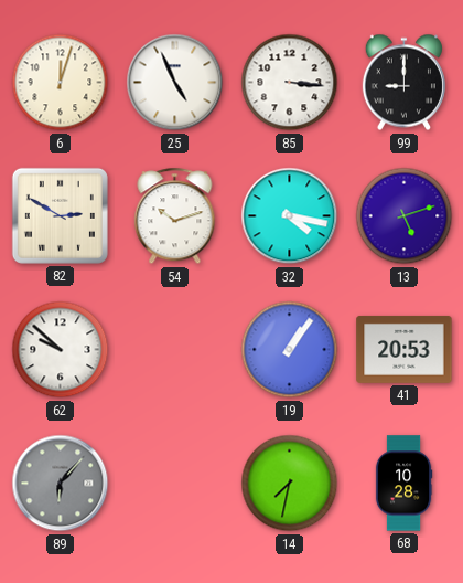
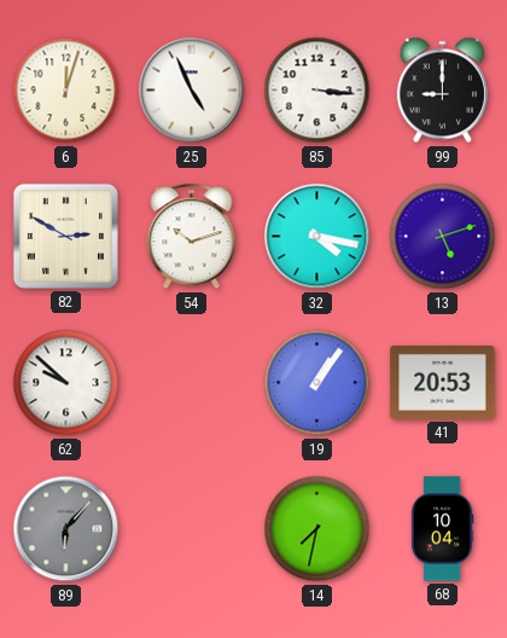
68: 10:28 -> 10:04
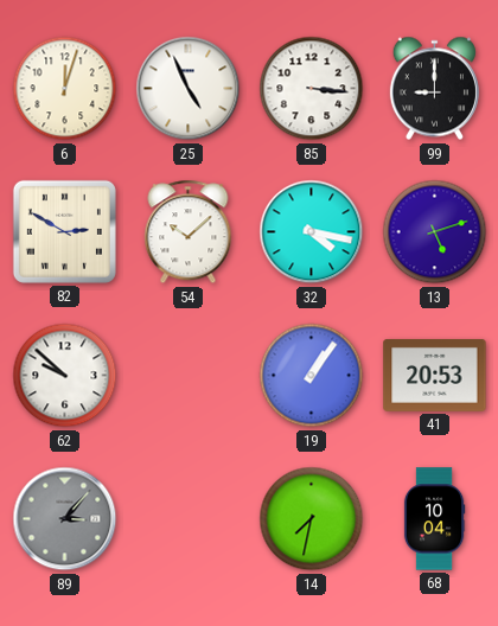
54: 10:12 -> 10:08
89: 6:07 -> 3:07
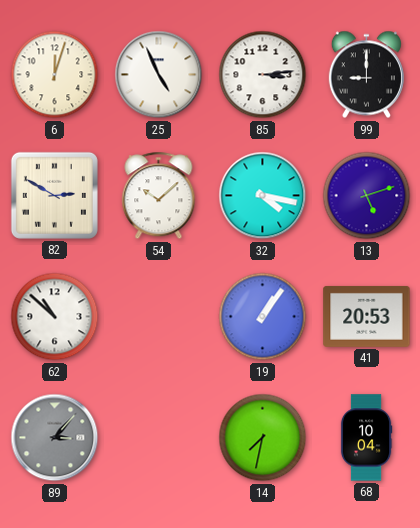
85: 3:16 -> 3:14
62: 9:52 -> 10:52
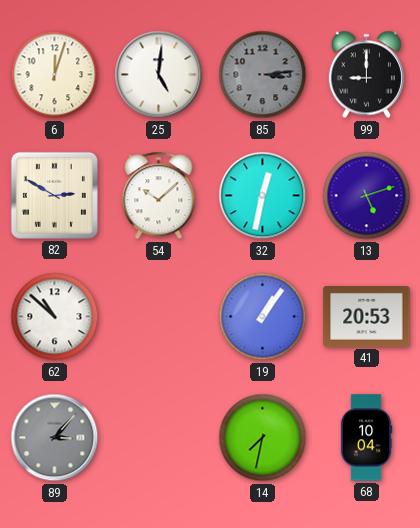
25: 4:56 -> 5:01
85 dial: white -> grey
32: 4:17 -> 12:32
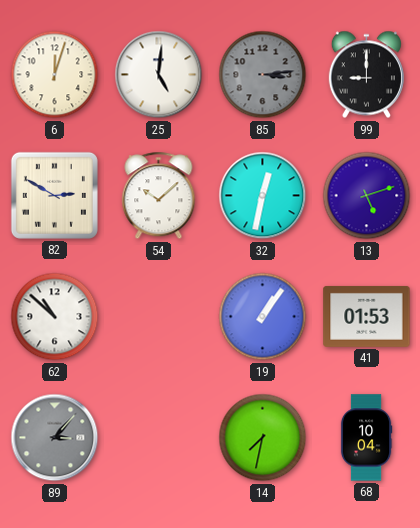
41: 20:53 -> 01:53
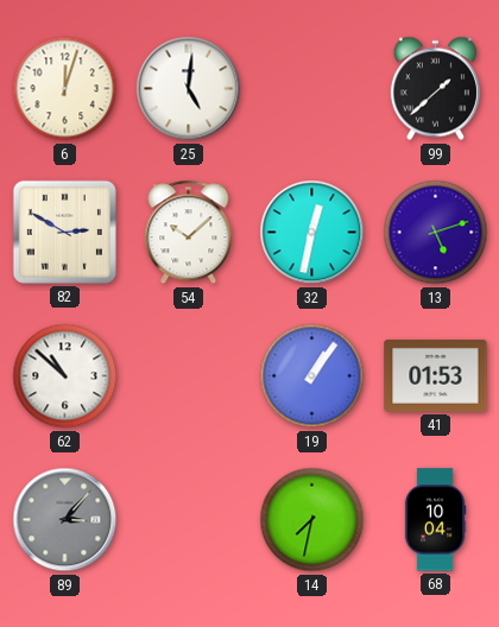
85: 3:14 -> none
99: 9:00 -> 1:38
